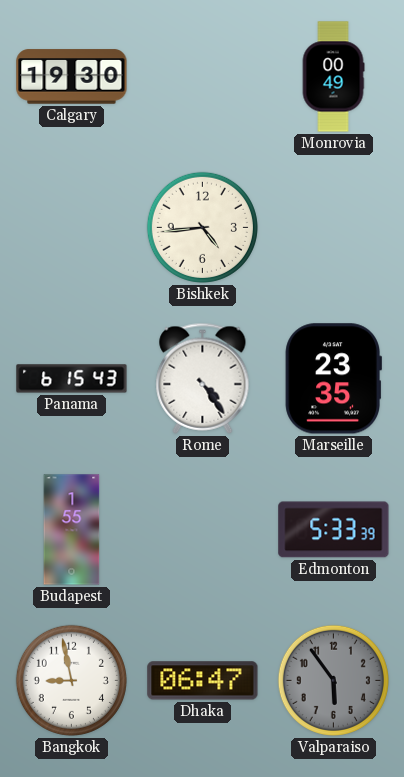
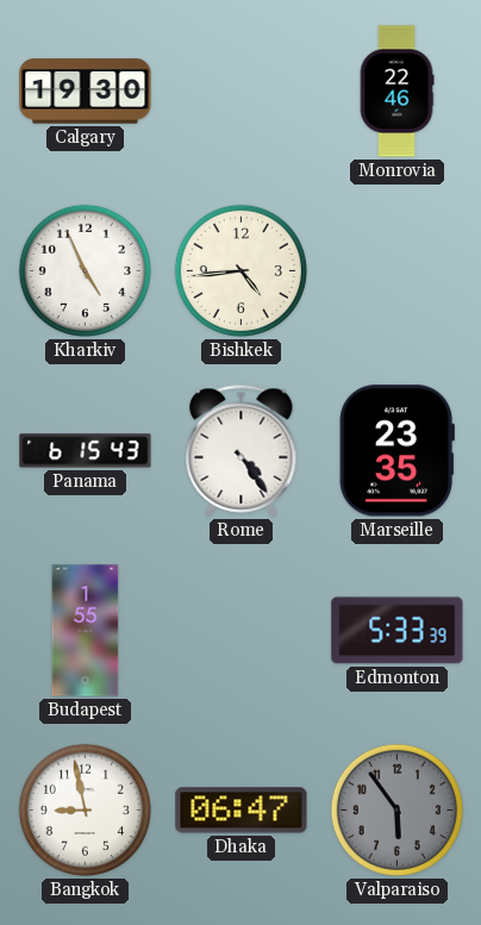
Monrovia: 00:49 -> 22:46
Kharkiv: none -> 4:56
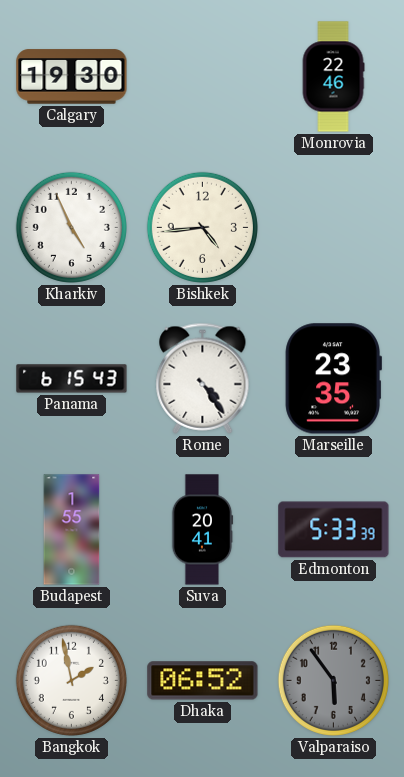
Suva: none -> 20:41
Bangkok: 8:58 -> 1:58
Dhaka: 06:47 -> 06:52
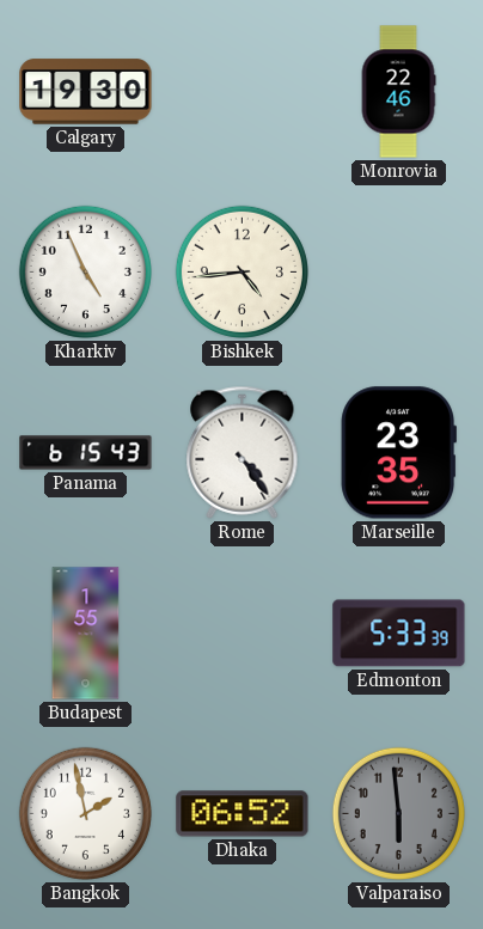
Suva: 20:41 -> none
Valparaiso: 5:54 -> 5:59
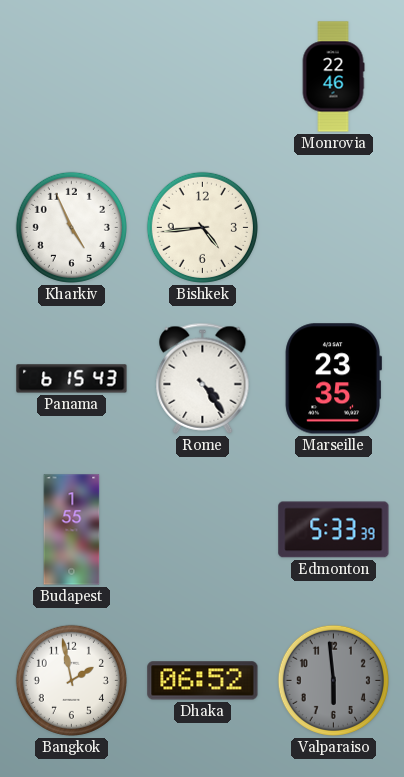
Calgary: 19:30 -> none
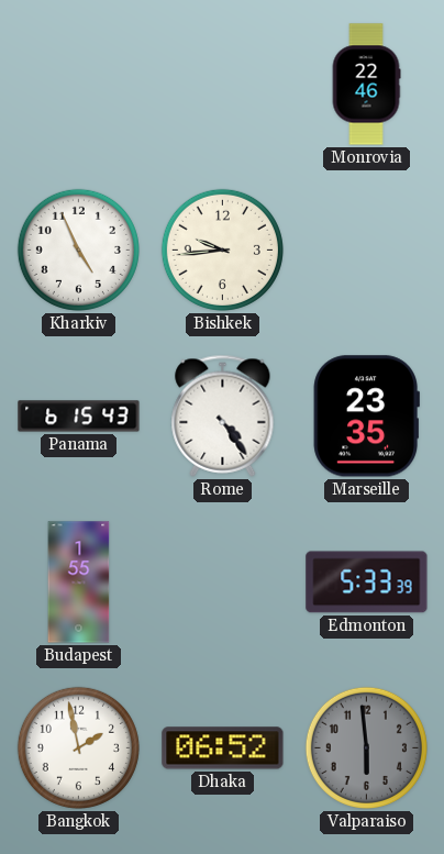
Bishkek: 4:44 -> 9:44
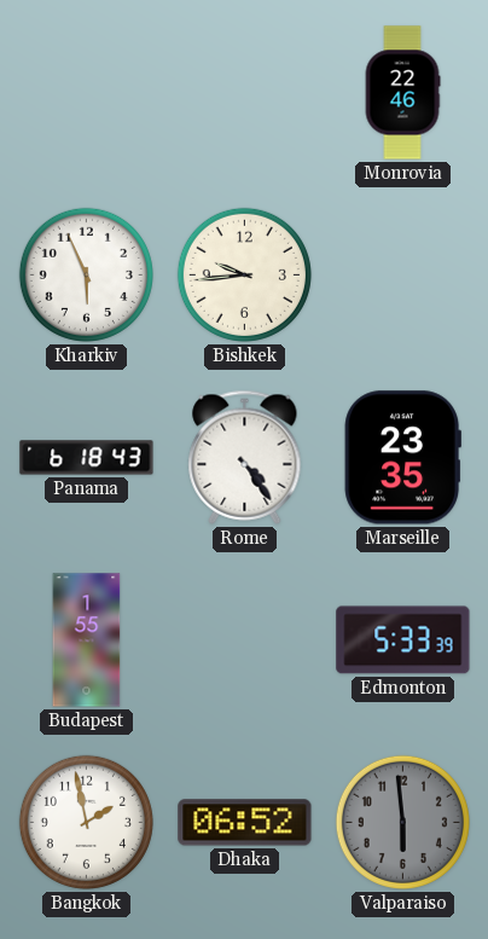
Kharkiv: 4:56 -> 5:56
Panama: 6:15 -> 6:18
